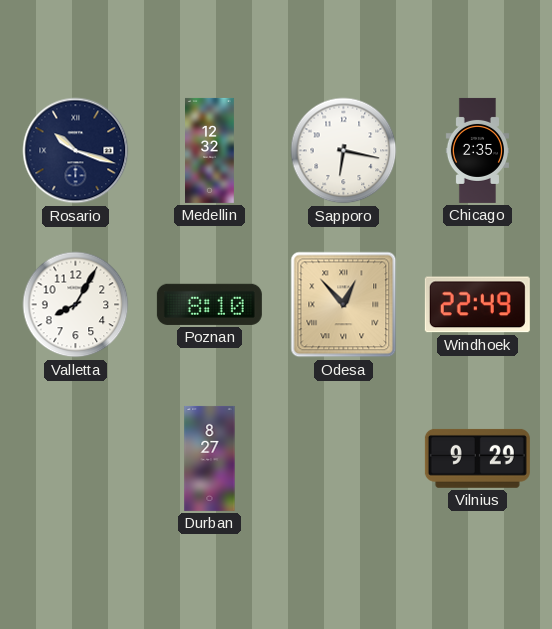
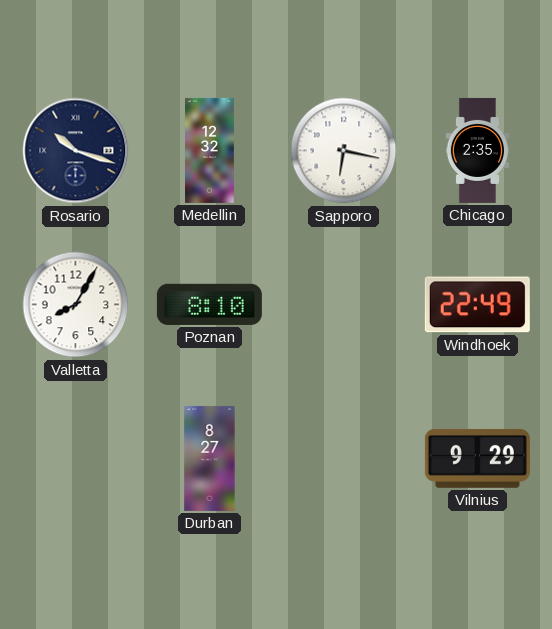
Odesa: 12:53 -> none
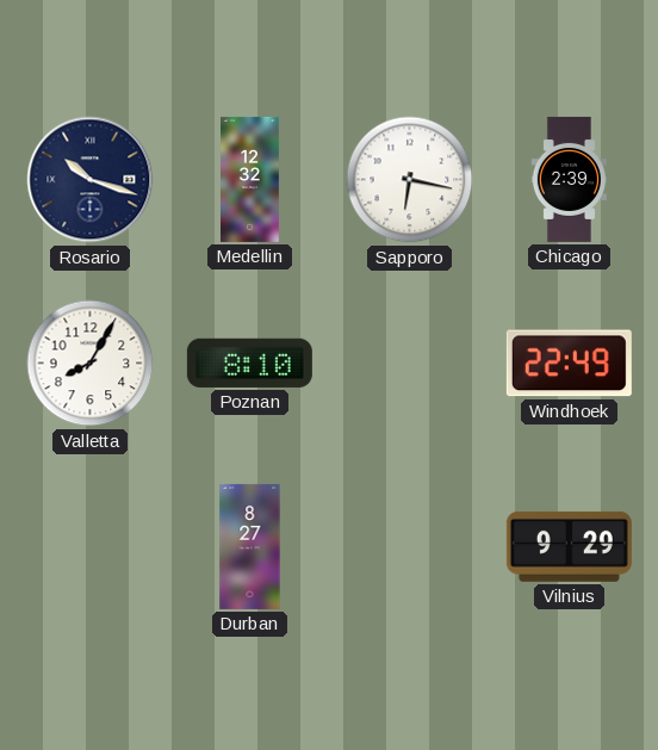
Chicago: 2:35 -> 2:39
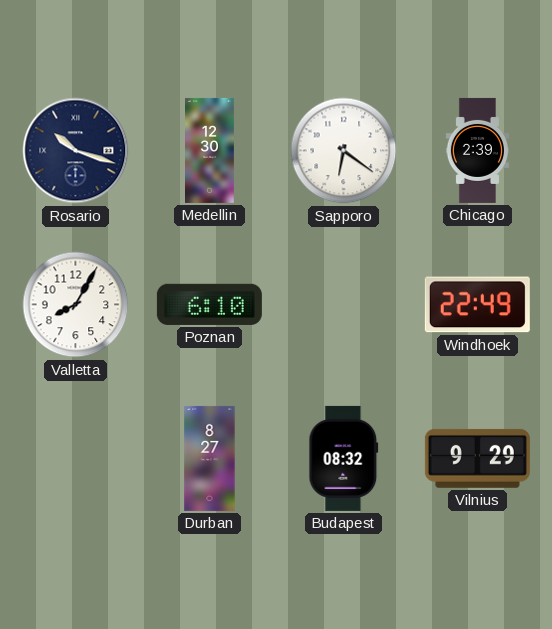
Medellin: 12:32 -> 12:30
Sapporo: 6:17 -> 6:21
Poznan: 8:10 -> 6:10
Budapest: none -> 08:32
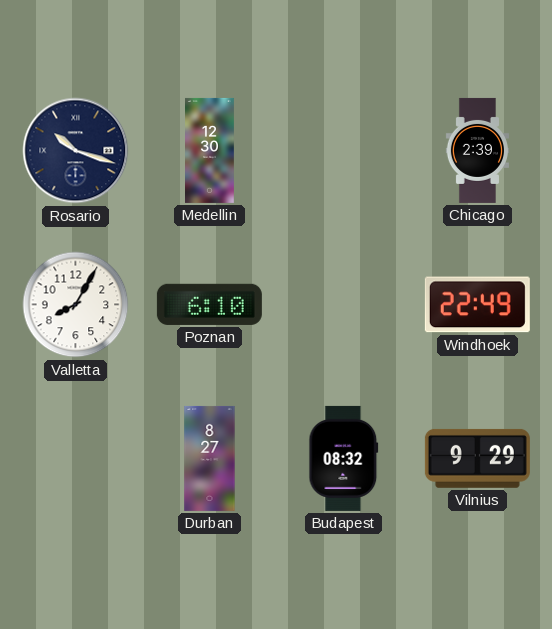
Sapporo: 6:21 -> none
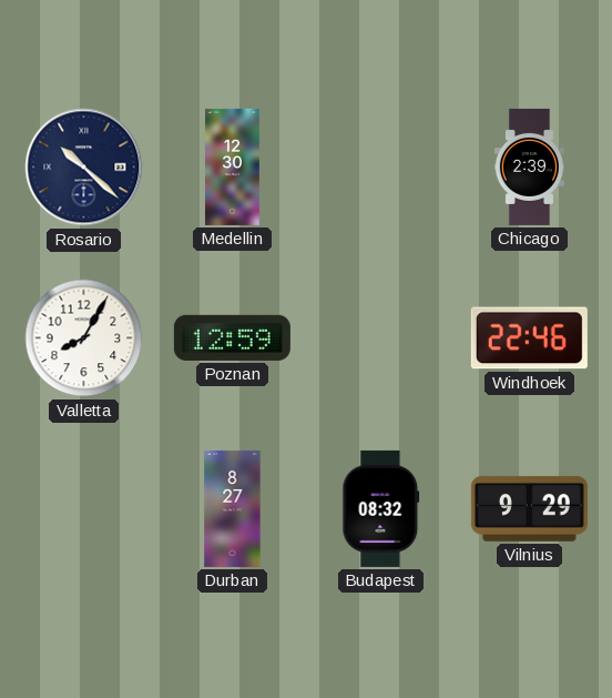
Rosario: 10:18 -> 10:22
Poznan: 6:10 -> 12:59
Windhoek: 22:49 -> 22:46
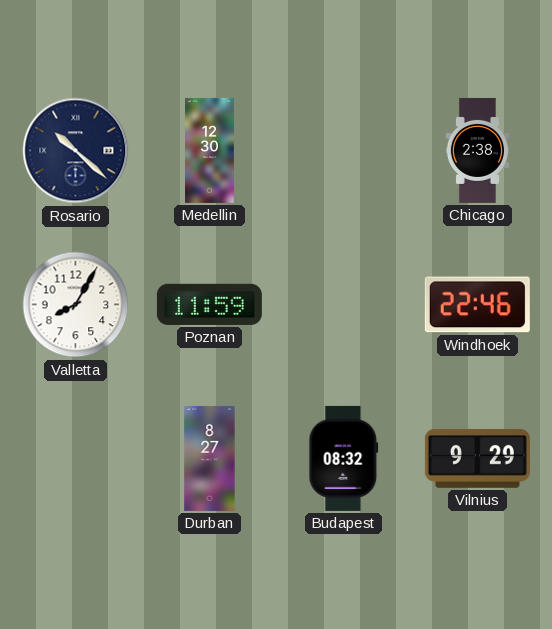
Chicago: 2:39 -> 2:38
Poznan: 12:59 -> 11:59
